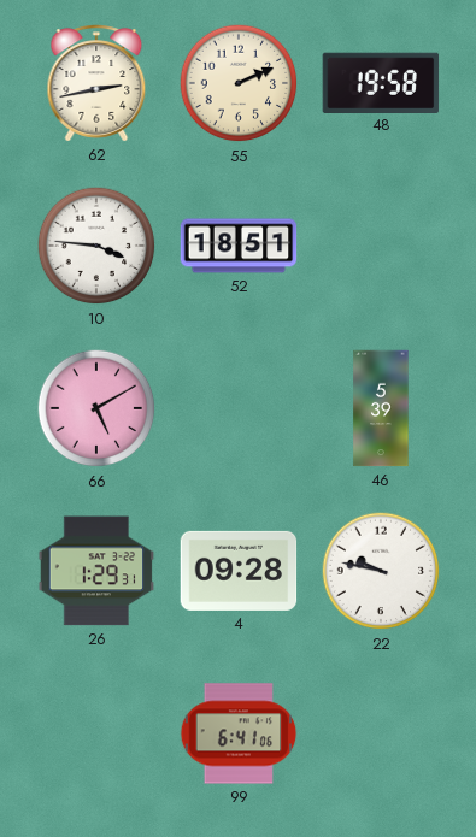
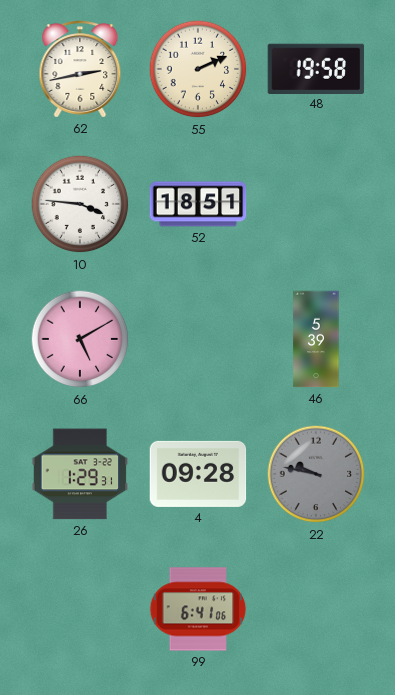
22 dial: white -> grey
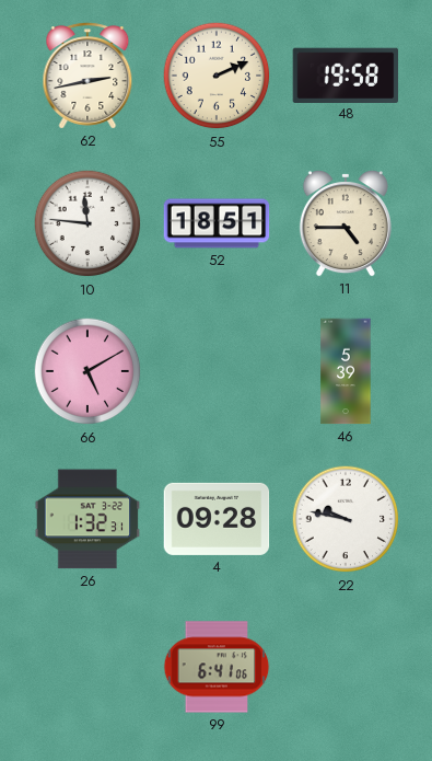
10: 3:46 -> 11:46
11: none -> 4:45
26: 1:29 -> 1:32
22 dial: grey -> white
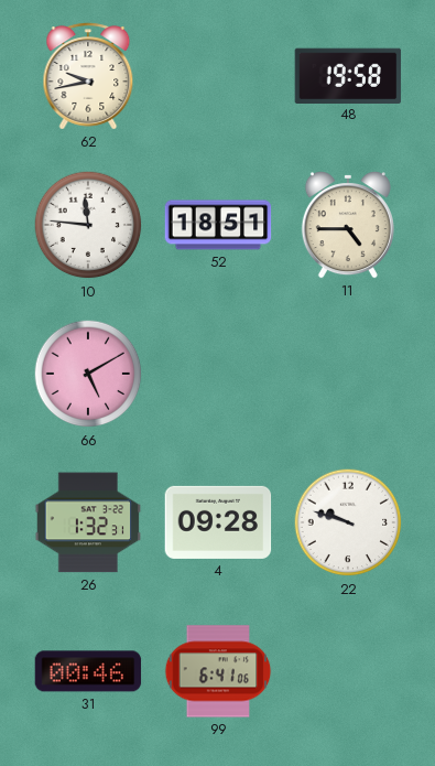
62: 2:43 -> 9:43
55: 2:11 -> none
46: 5:39 -> none
22: 9:47 -> 9:48
31: none -> 00:46
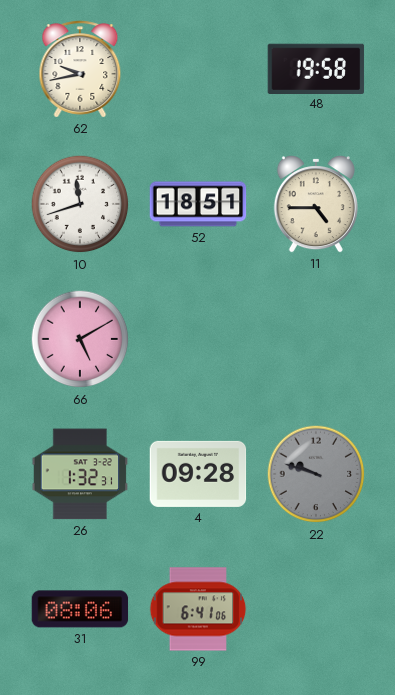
10: 11:46 -> 11:42
22 dial: white -> grey
31: 00:46 -> 08:06
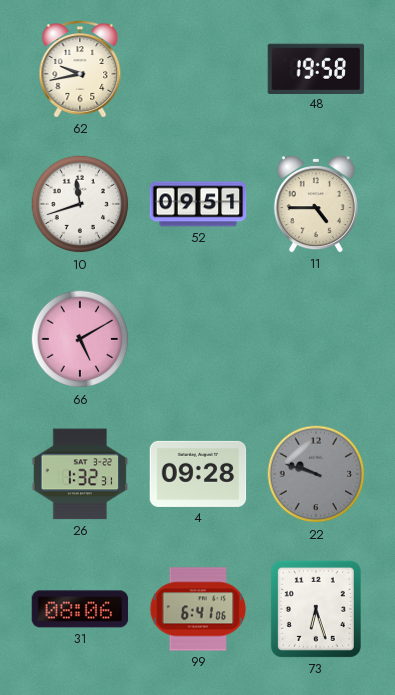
52: 18:51 -> 09:51
73: none -> 6:27
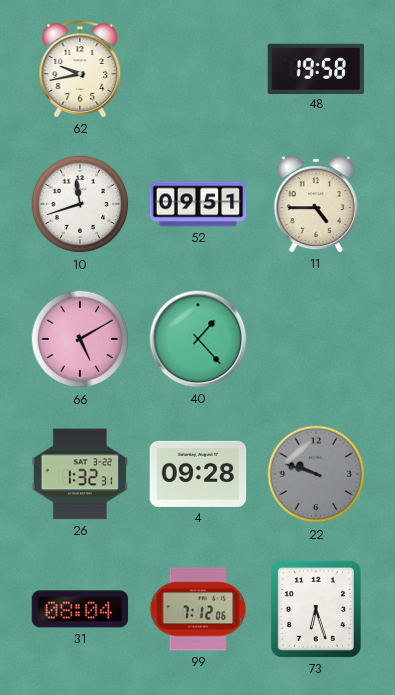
40: none -> 1:23
31: 08:06 -> 08:04
99: 6:41 -> 7:12
